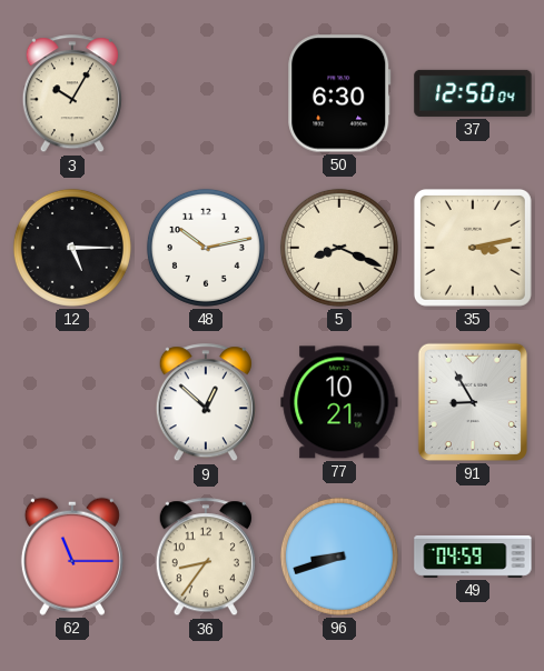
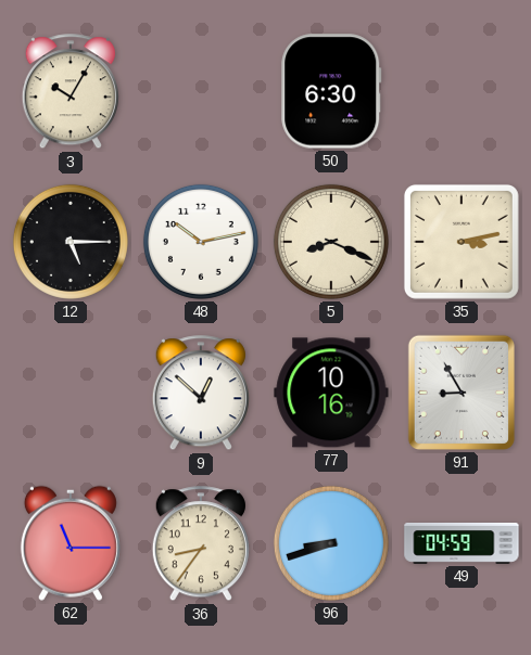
37: 12:50 -> none
77: 10:21 -> 10:16
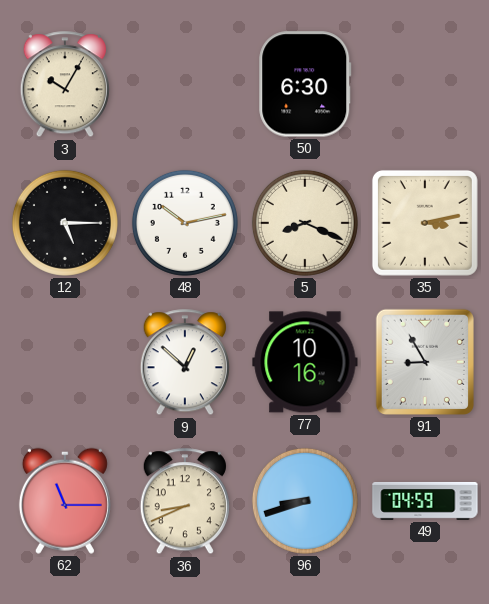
36: 8:36 -> 8:41
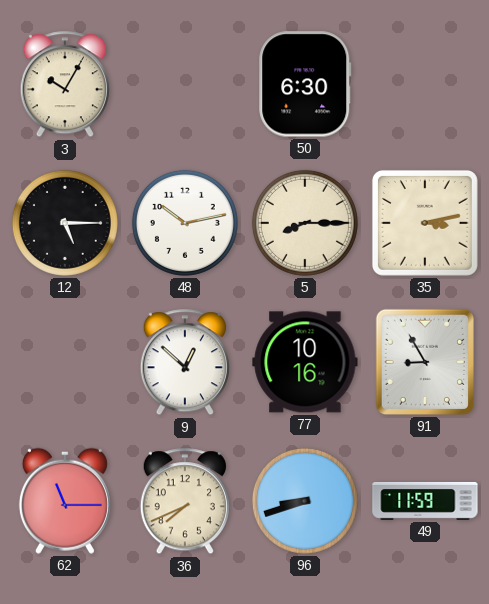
5: 8:19 -> 8:15
36: 8:41 -> 7:41
49: 04:59 -> 11:59
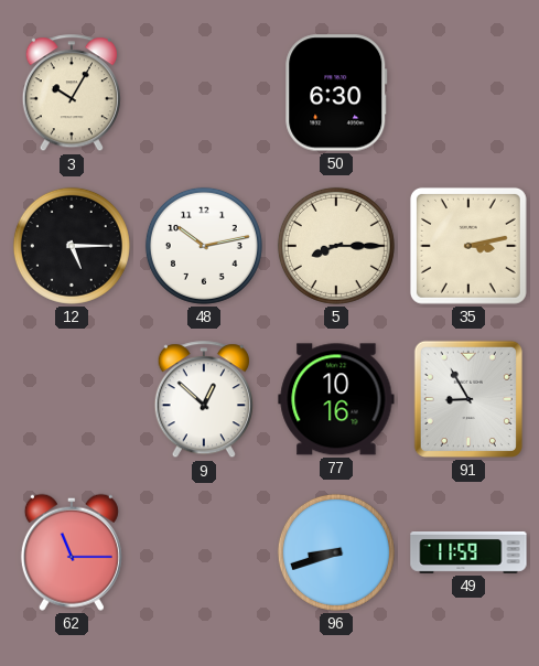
36: 7:41 -> none
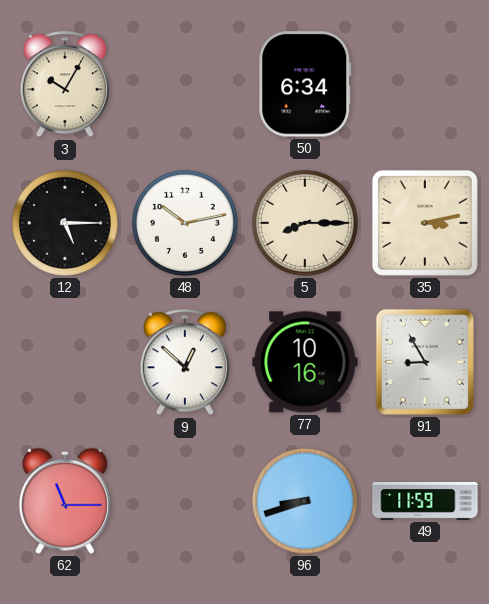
50: 6:30 -> 6:34
